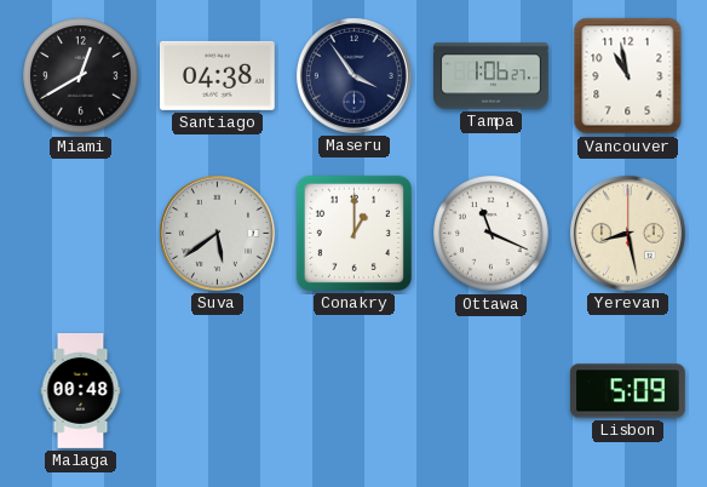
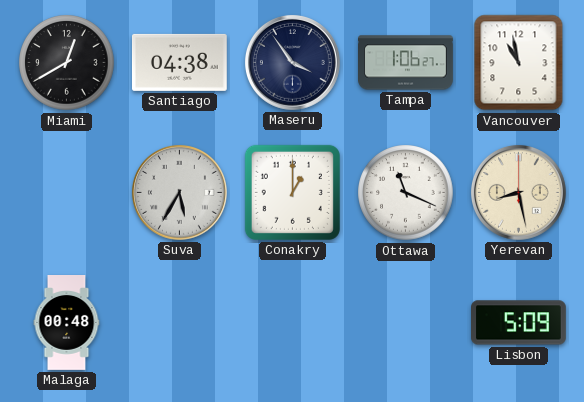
Suva: 5:39 -> 5:35
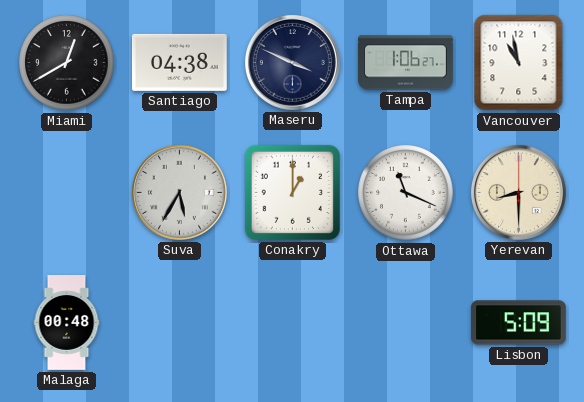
Maseru: 3:54 -> 3:49
Yerevan: 8:28 -> 8:30
